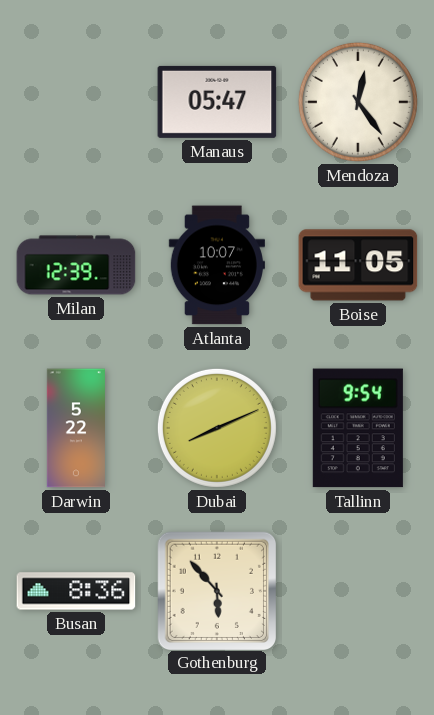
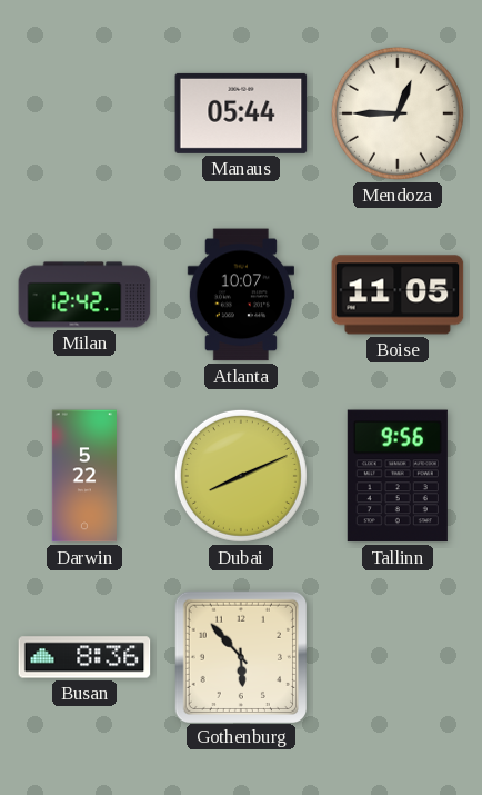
Manaus: 05:47 -> 05:44
Mendoza: 12:24 -> 12:45
Milan: 12:39 -> 12:42
Tallinn: 9:54 -> 9:56
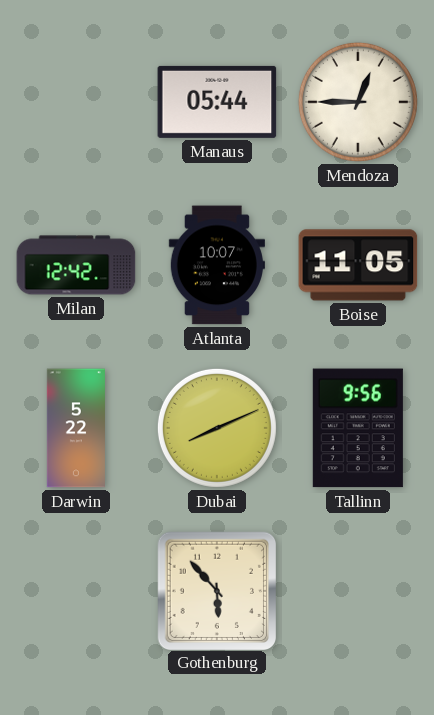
Busan: 8:36 -> none
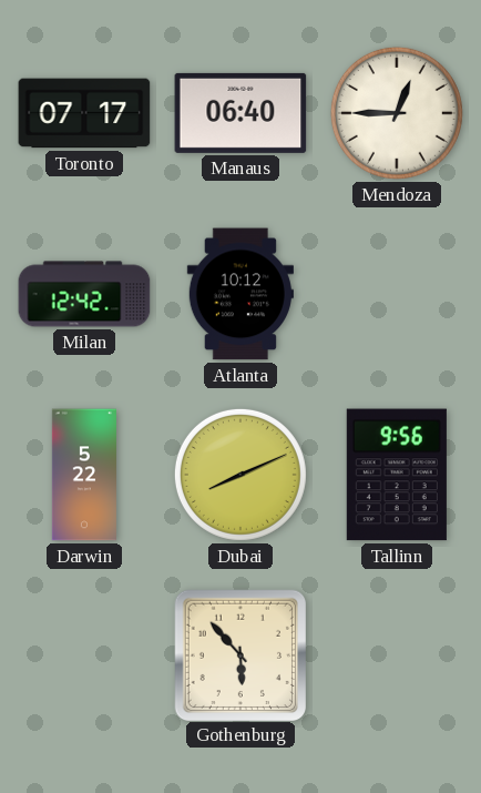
Toronto: none -> 07:17
Manaus: 05:44 -> 06:40
Atlanta: 10:07 -> 10:12
Boise: 11:05 -> none
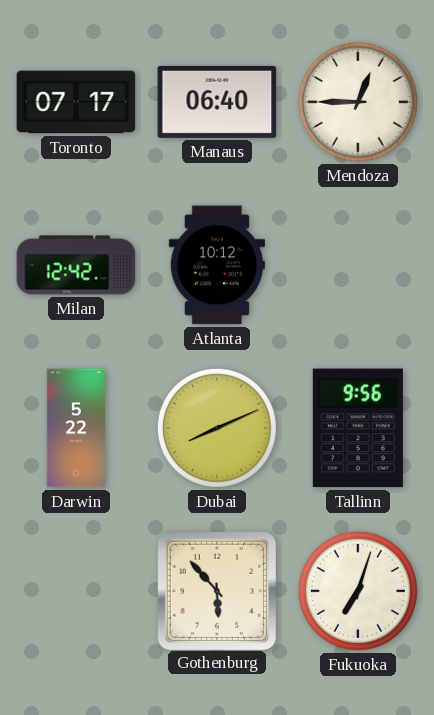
Fukuoka: none -> 7:03
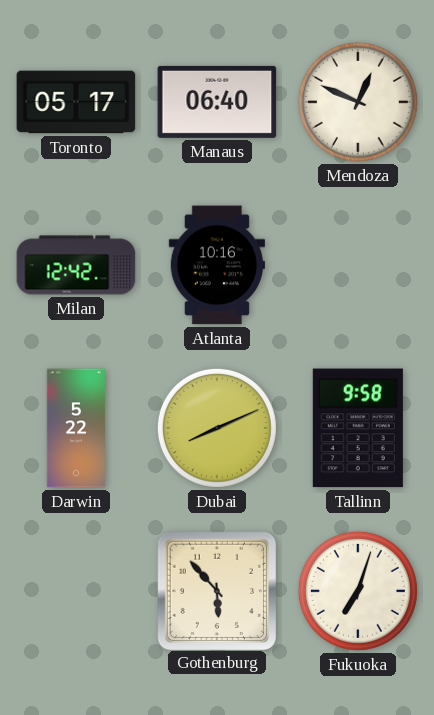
Toronto: 07:17 -> 05:17
Mendoza: 12:45 -> 12:49
Atlanta: 10:12 -> 10:16
Tallinn: 9:56 -> 9:58
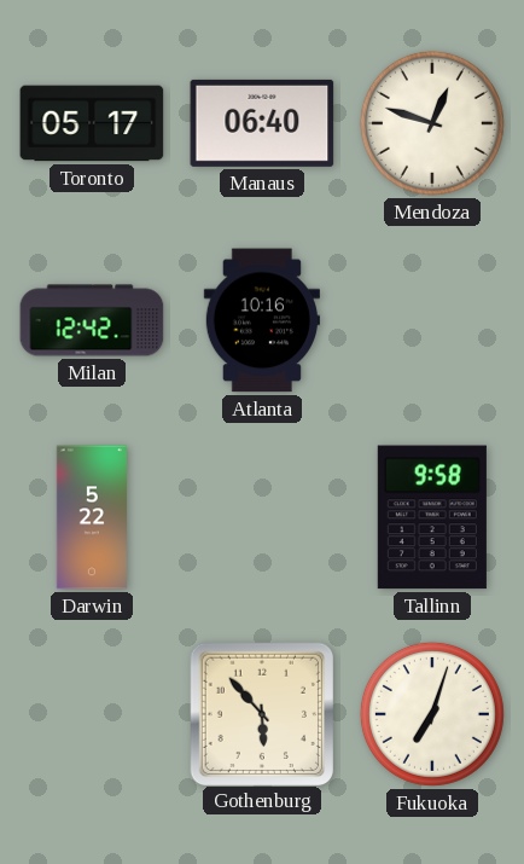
Mendoza: 12:49 -> 12:48
Dubai: 8:11 -> none
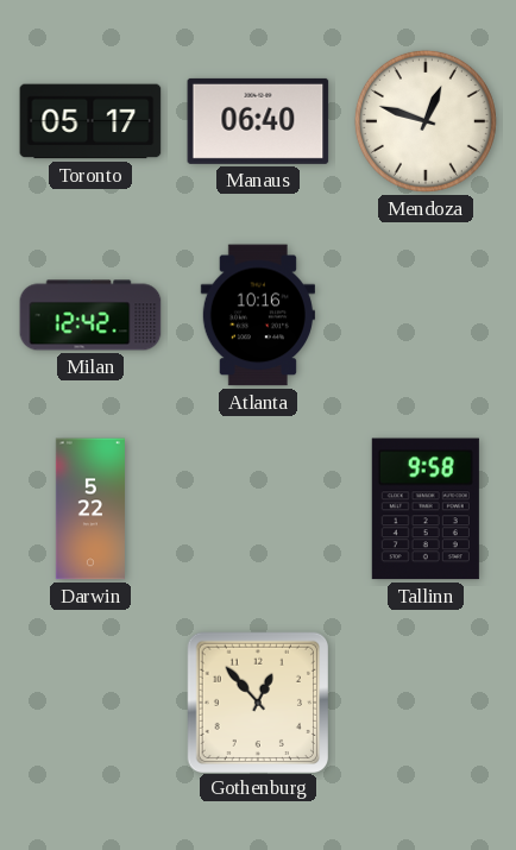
Gothenburg: 5:53 -> 12:53
Fukuoka: 7:03 -> none
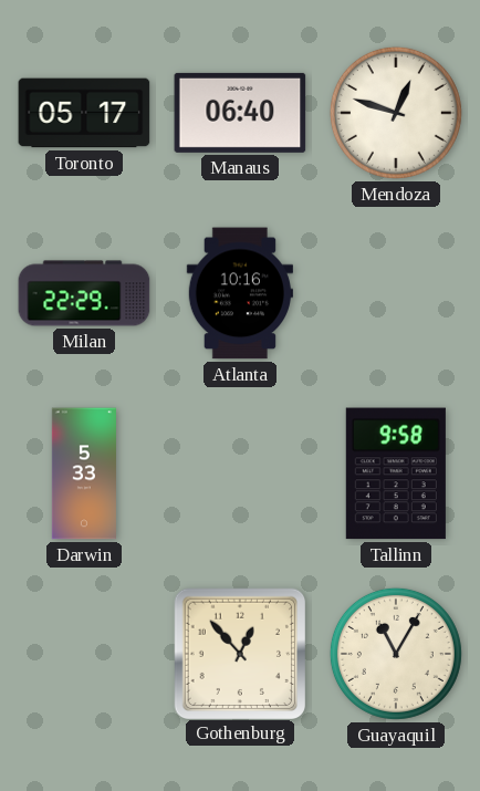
Milan: 12:42 -> 22:29
Darwin: 5:22 -> 5:33
Guayaquil: none -> 11:05
